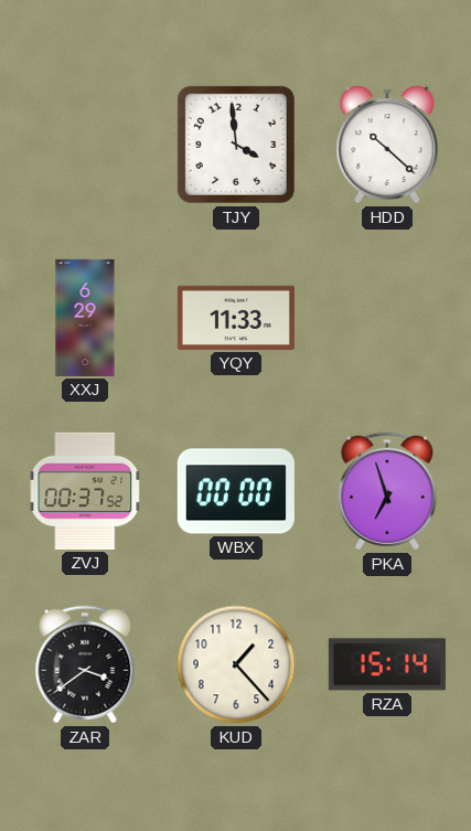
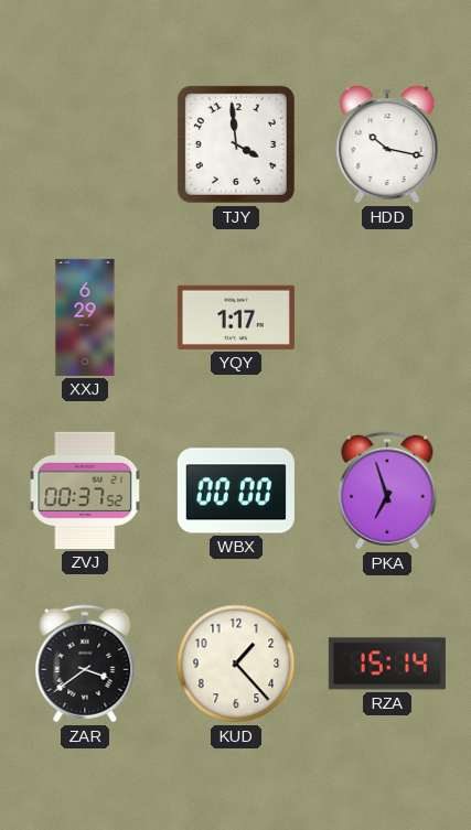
HDD: 10:22 -> 10:17
YQY: 11:33 -> 1:17
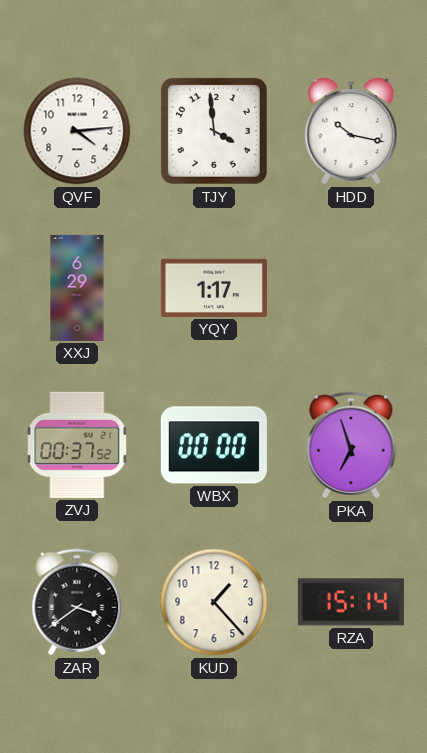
QVF: none -> 4:14
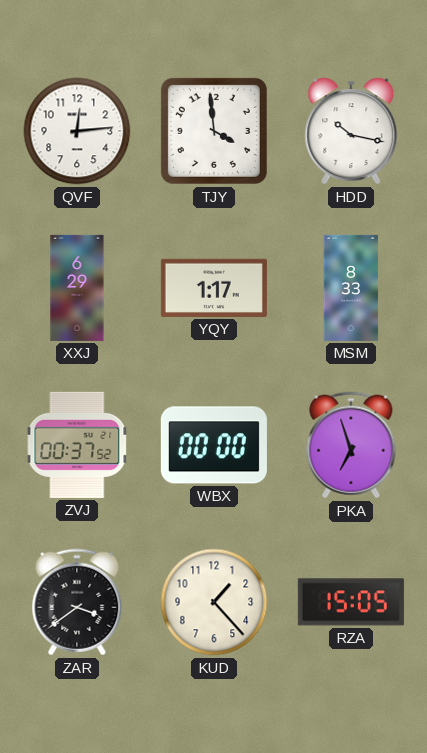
QVF: 4:14 -> 12:14
MSM: none -> 8:33
RZA: 15:14 -> 15:05
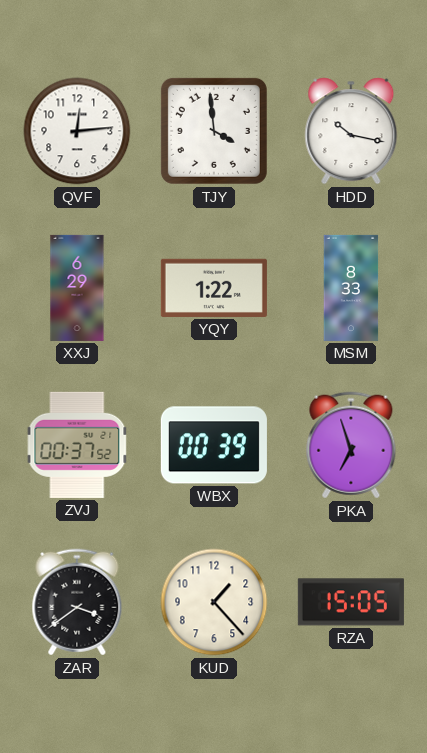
YQY: 1:17 -> 1:22
WBX: 00:00 -> 00:39
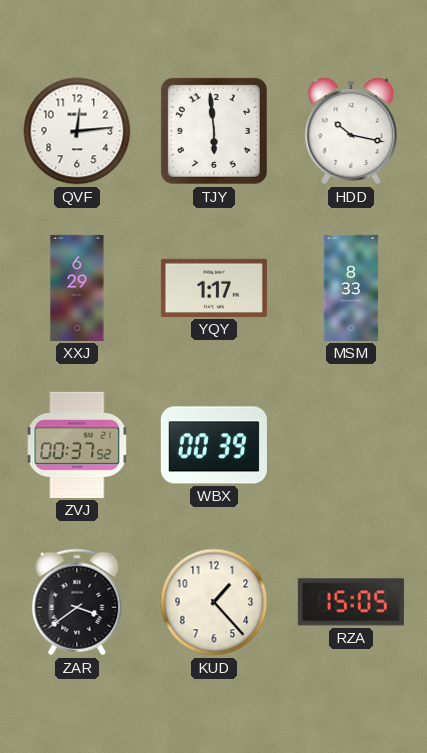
TJY: 3:59 -> 5:59
YQY: 1:22 -> 1:17
PKA: 6:57 -> none
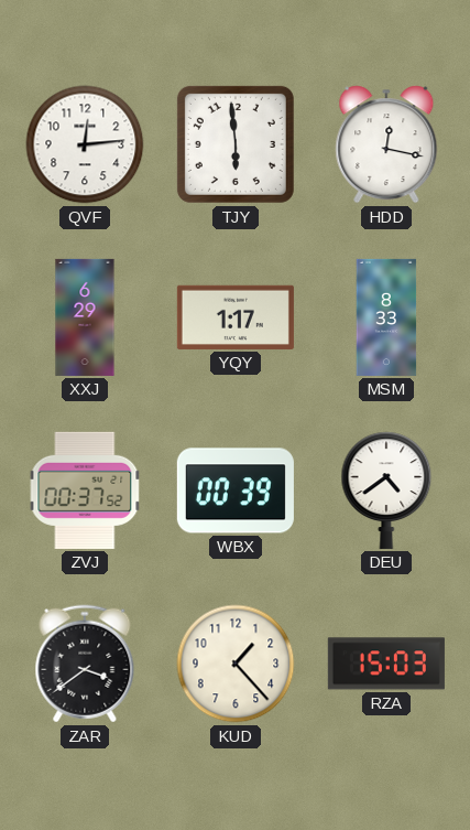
HDD: 10:17 -> 12:17
DEU: none -> 4:39
RZA: 15:05 -> 15:03
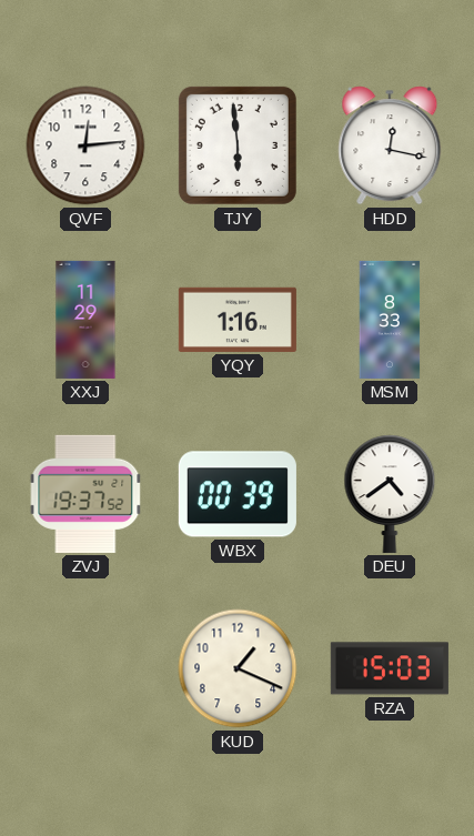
XXJ: 6:29 -> 11:29
YQY: 1:17 -> 1:16
ZVJ: 00:37 -> 19:37
ZAR: 3:39 -> none
KUD: 1:23 -> 1:19
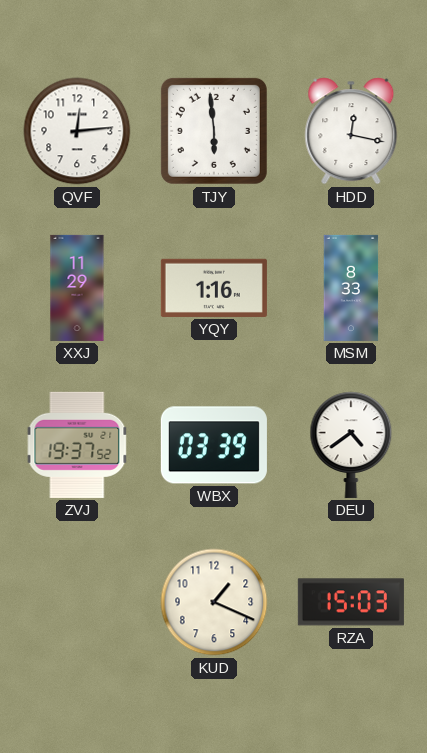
WBX: 00:39 -> 03:39
